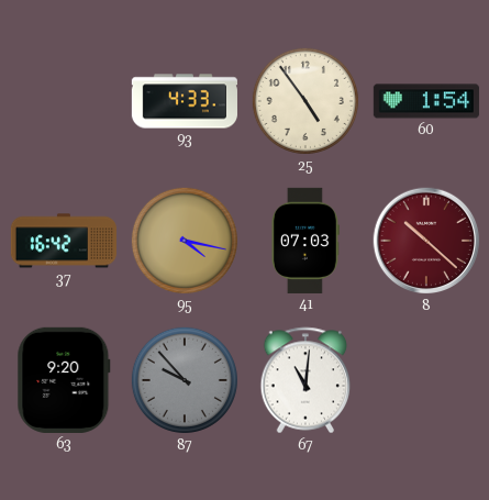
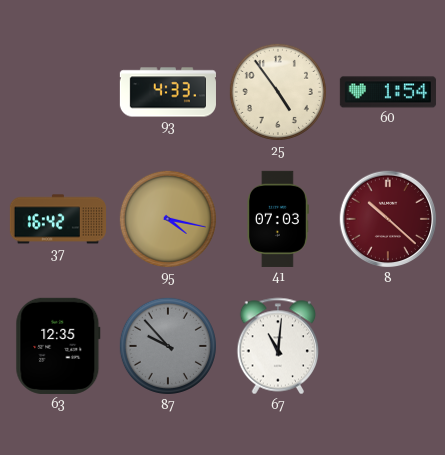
63: 9:20 -> 12:35
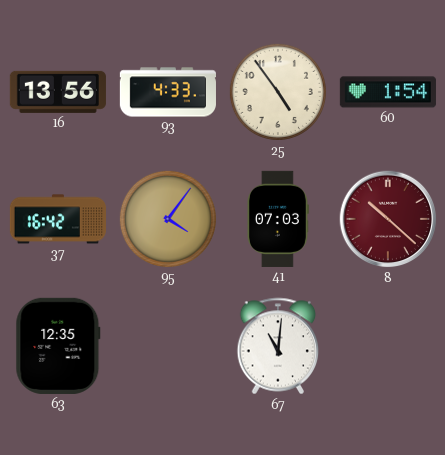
16: none -> 13:56
95: 4:17 -> 4:06
87: 9:53 -> none
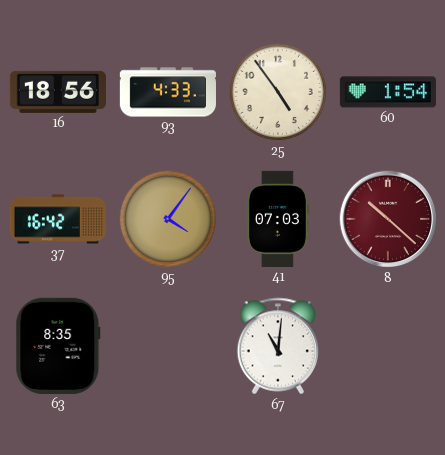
16: 13:56 -> 18:56
63: 12:35 -> 8:35
